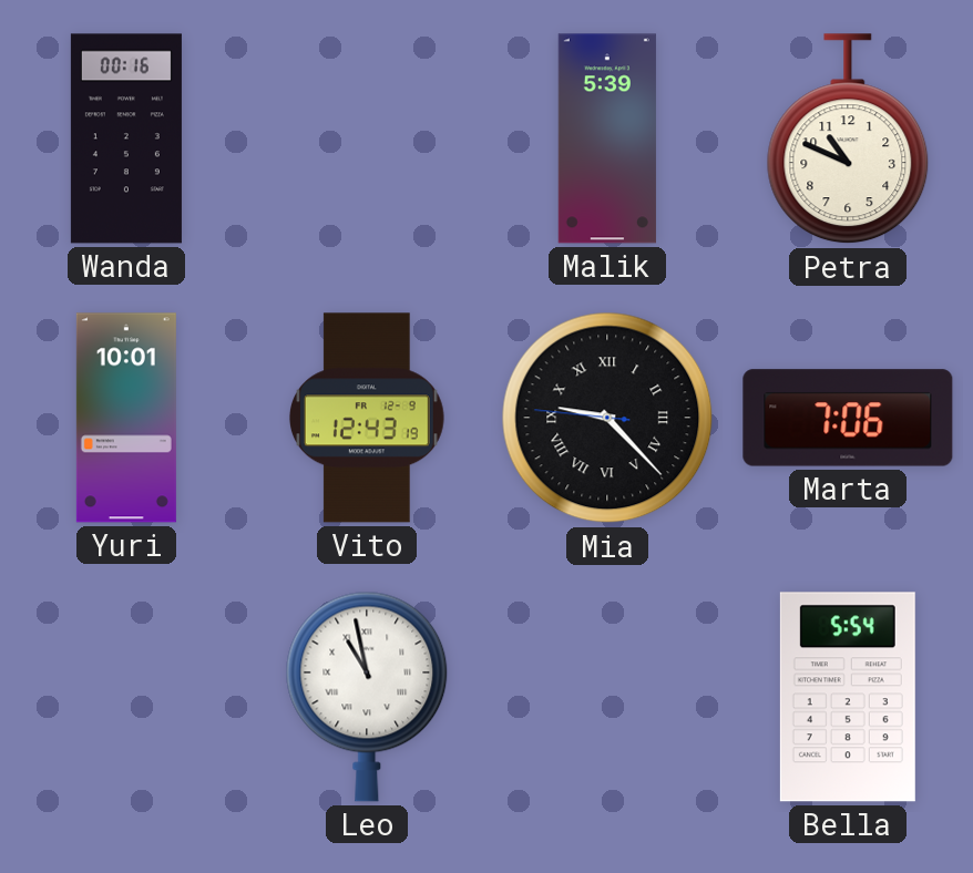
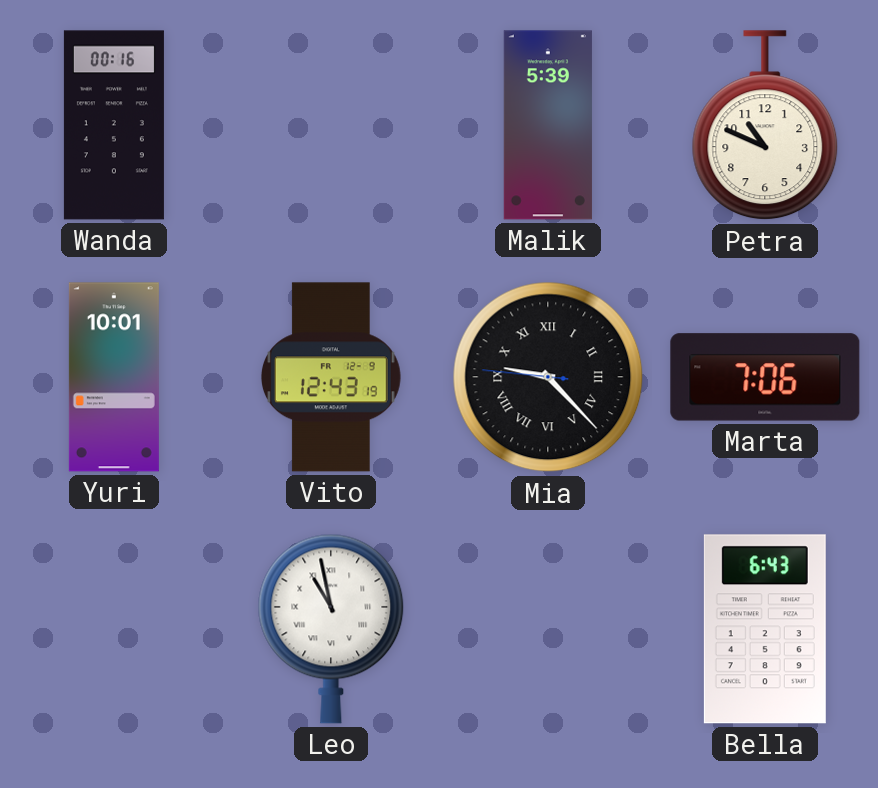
Bella: 5:54 -> 6:43
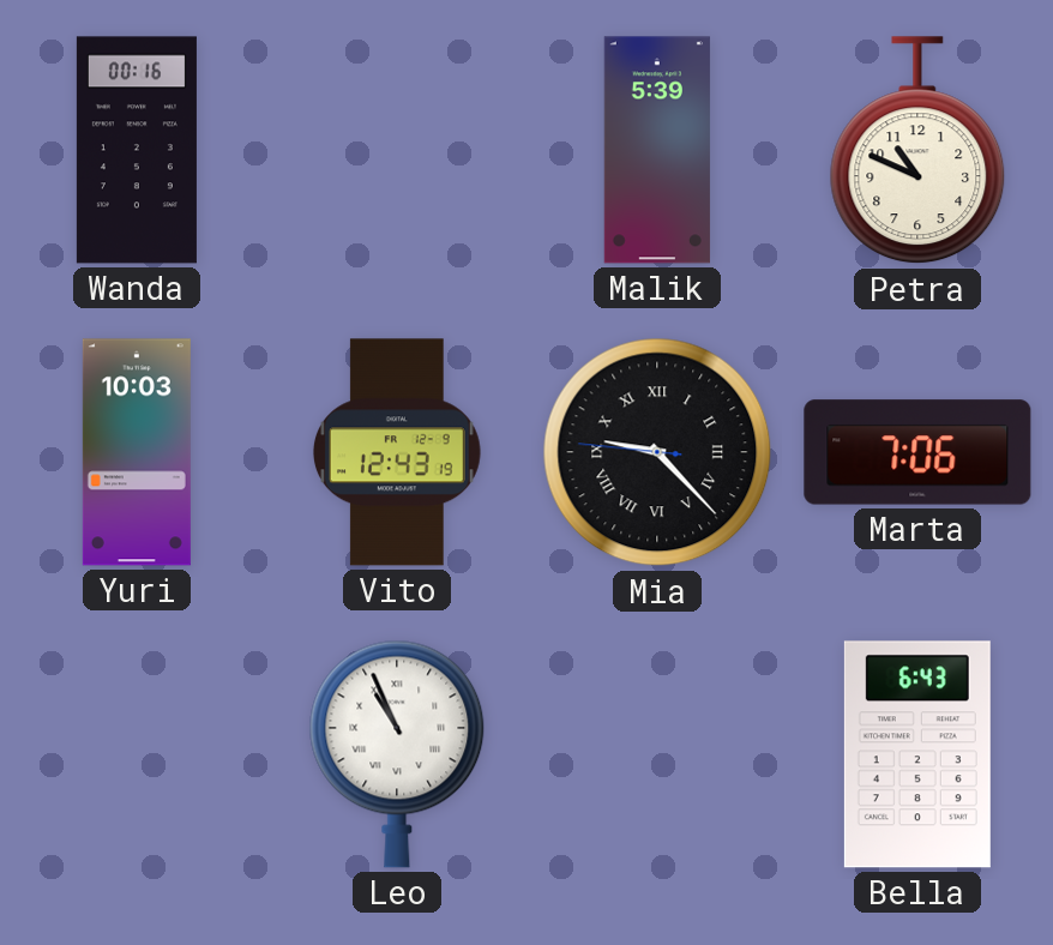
Yuri: 10:01 -> 10:03
Leo: 10:58 -> 10:56
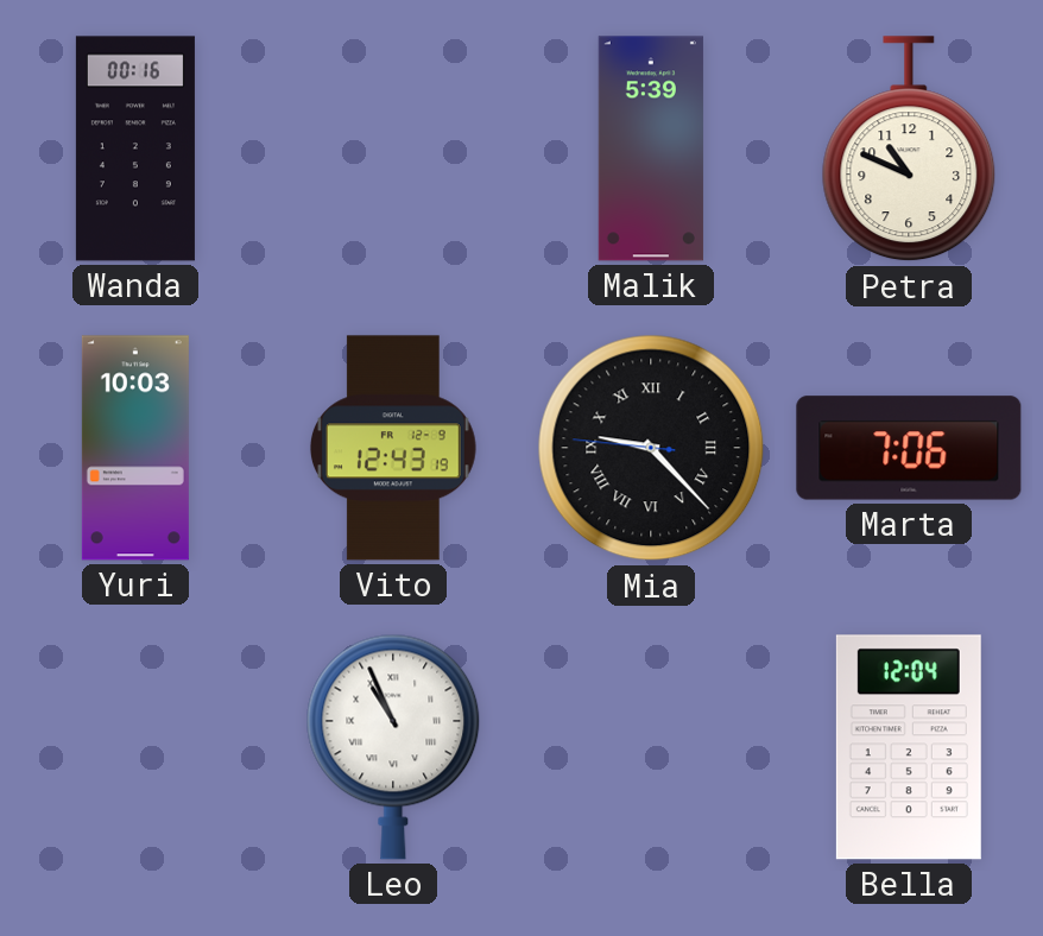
Bella: 6:43 -> 12:04
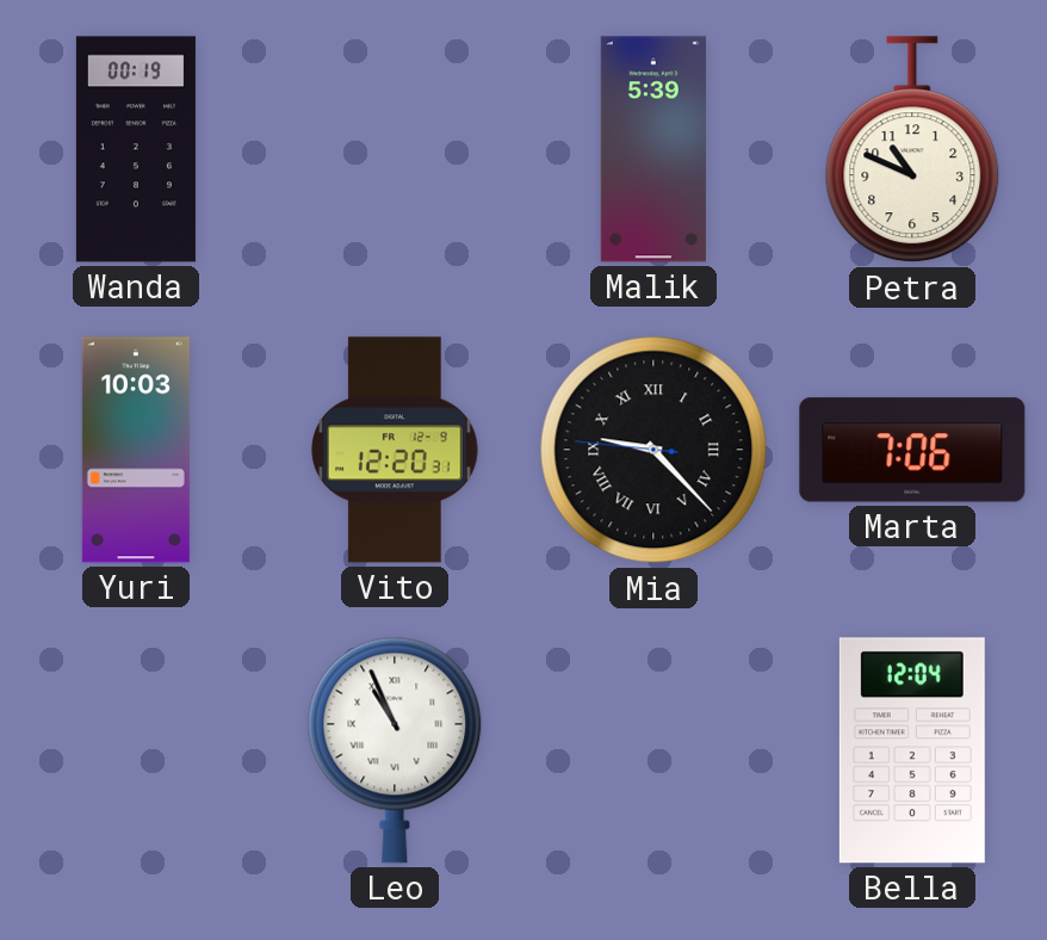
Wanda: 00:16 -> 00:19
Vito: 12:43 -> 12:20
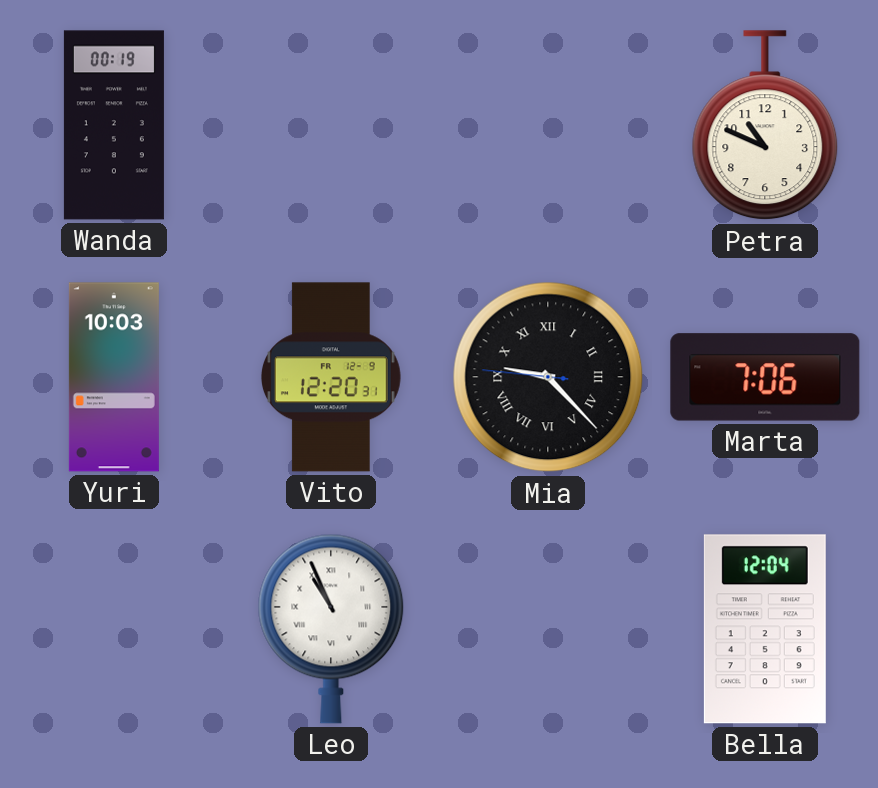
Malik: 5:39 -> none
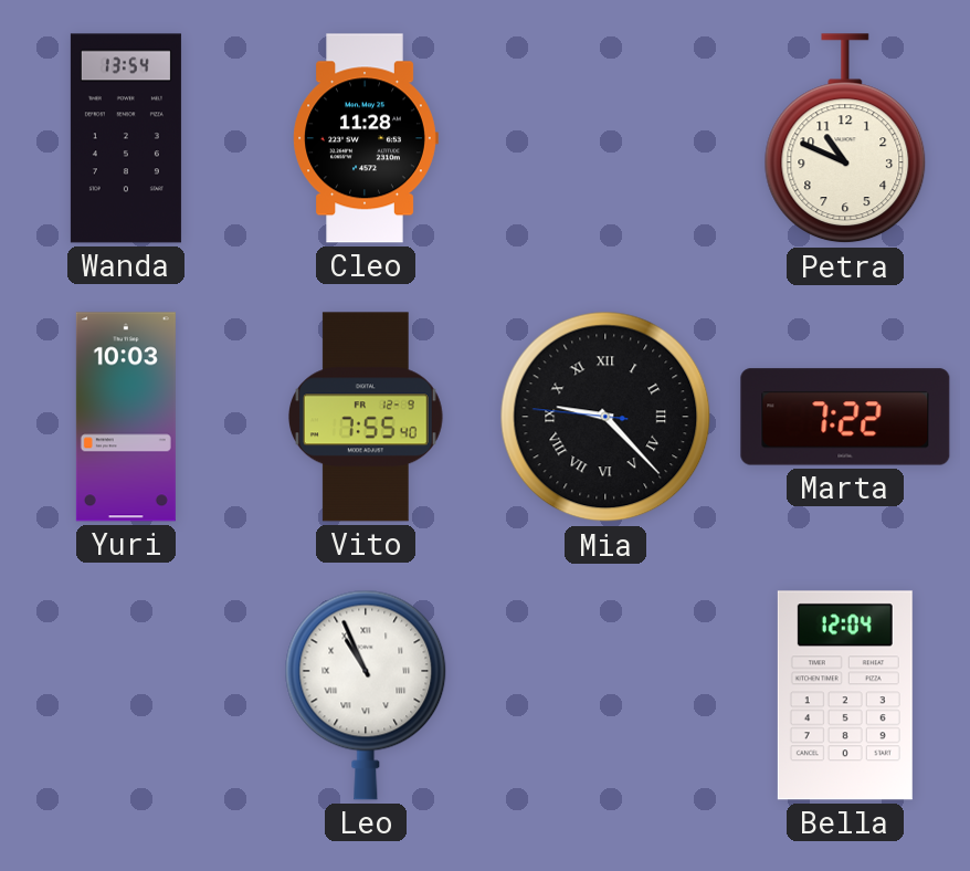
Wanda: 00:19 -> 13:54
Cleo: none -> 11:28
Vito: 12:20 -> 7:55
Marta: 7:06 -> 7:22
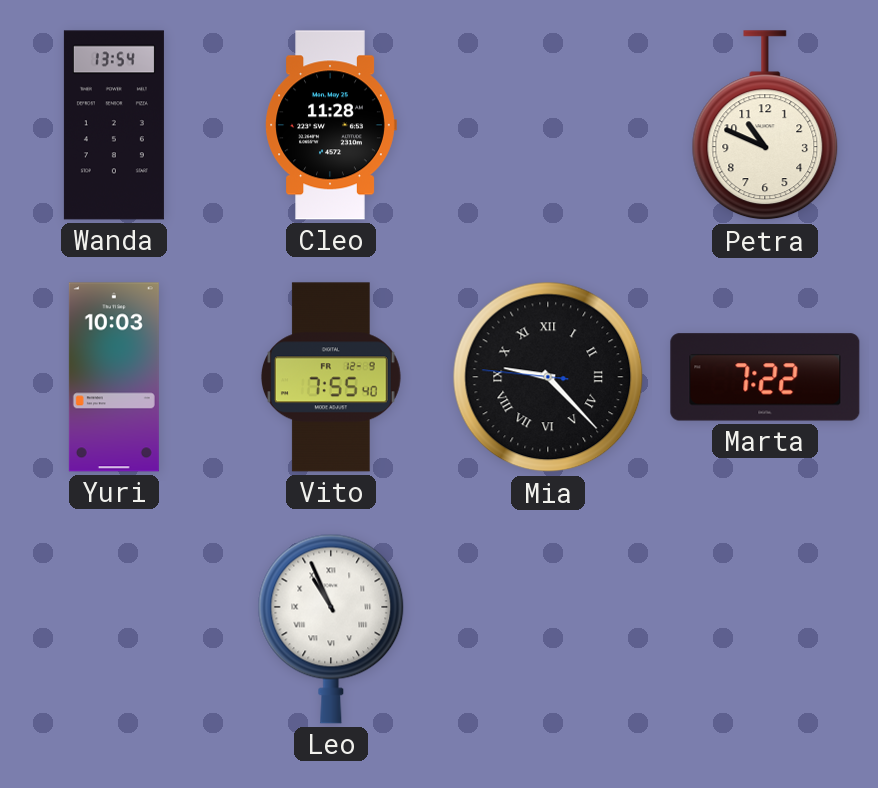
Bella: 12:04 -> none
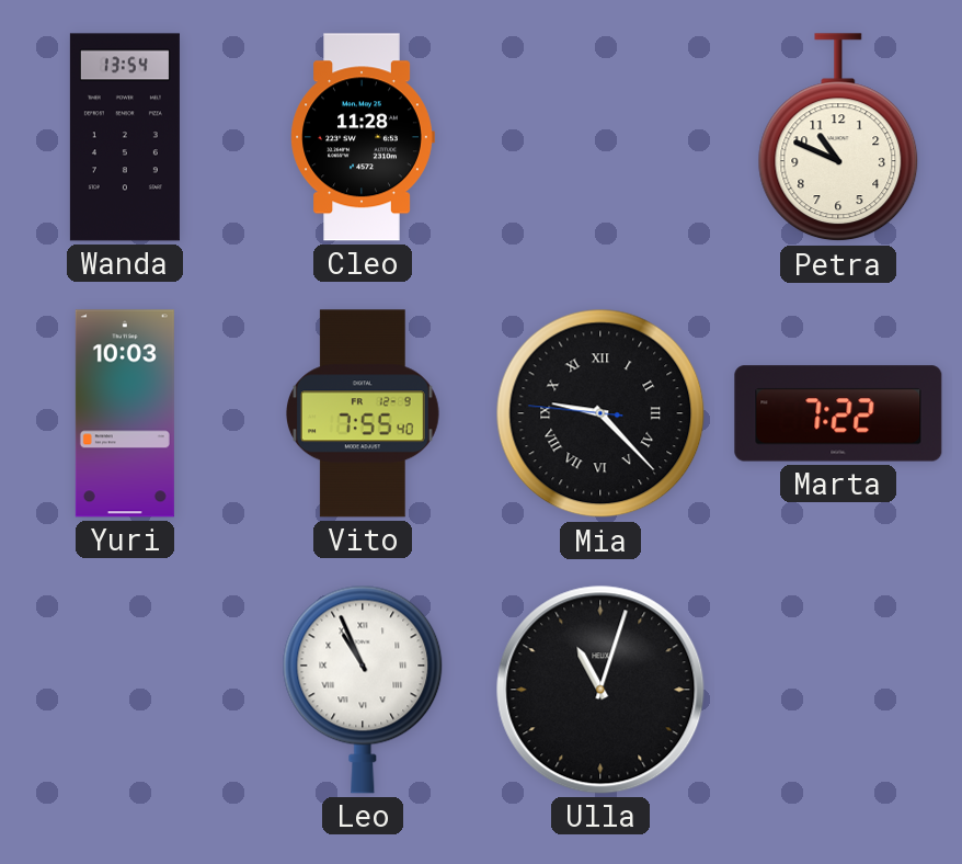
Ulla: none -> 11:03
